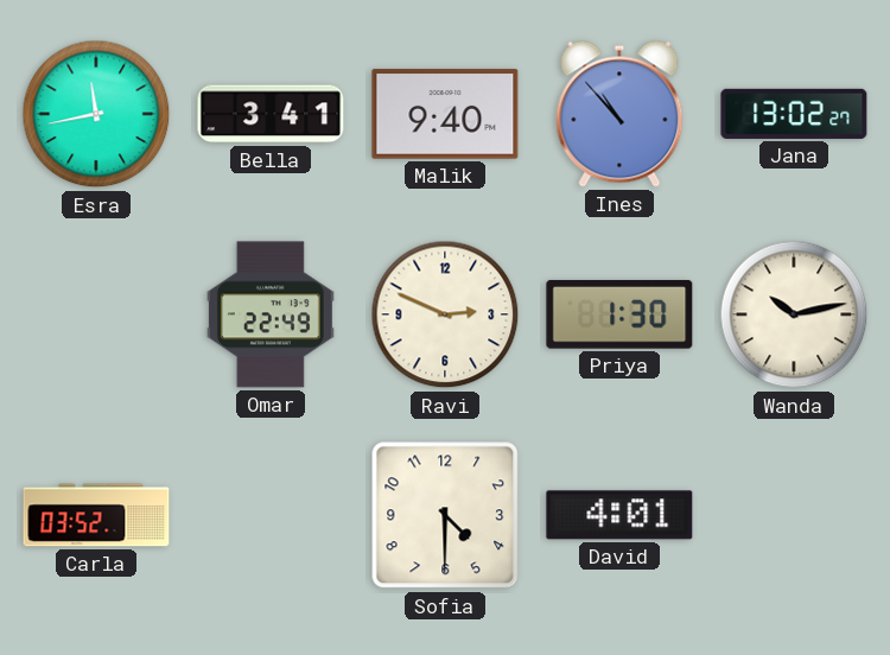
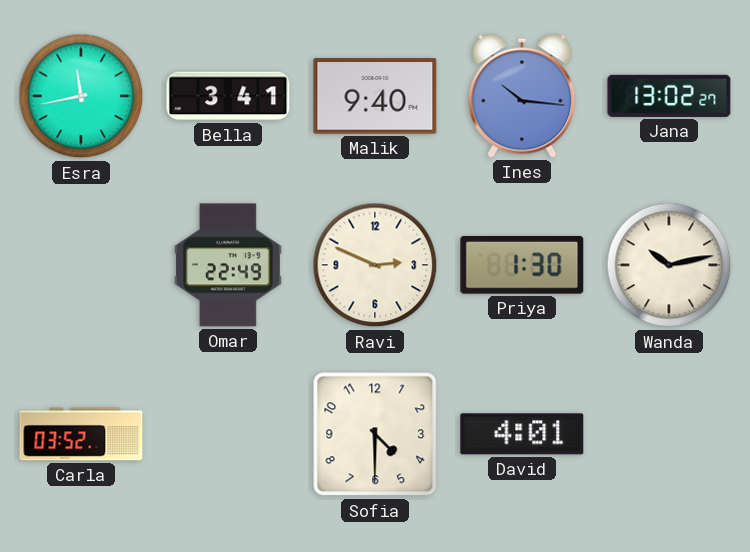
Ines: 10:53 -> 10:16
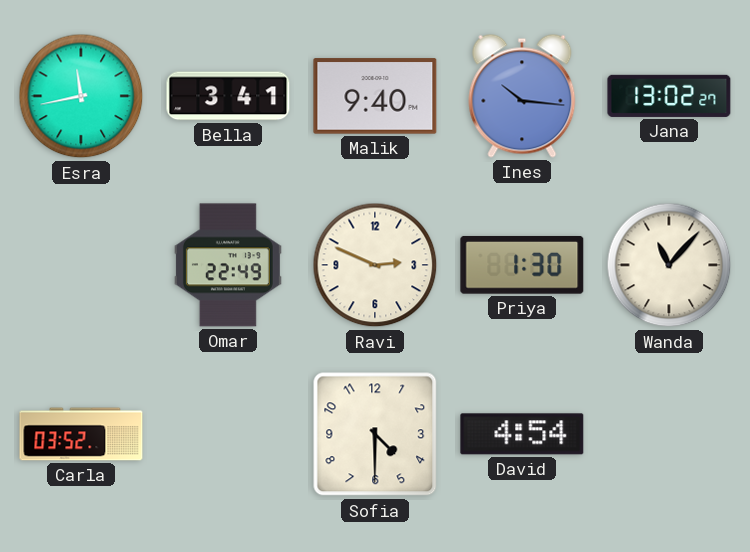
Wanda: 10:13 -> 11:07
David: 4:01 -> 4:54
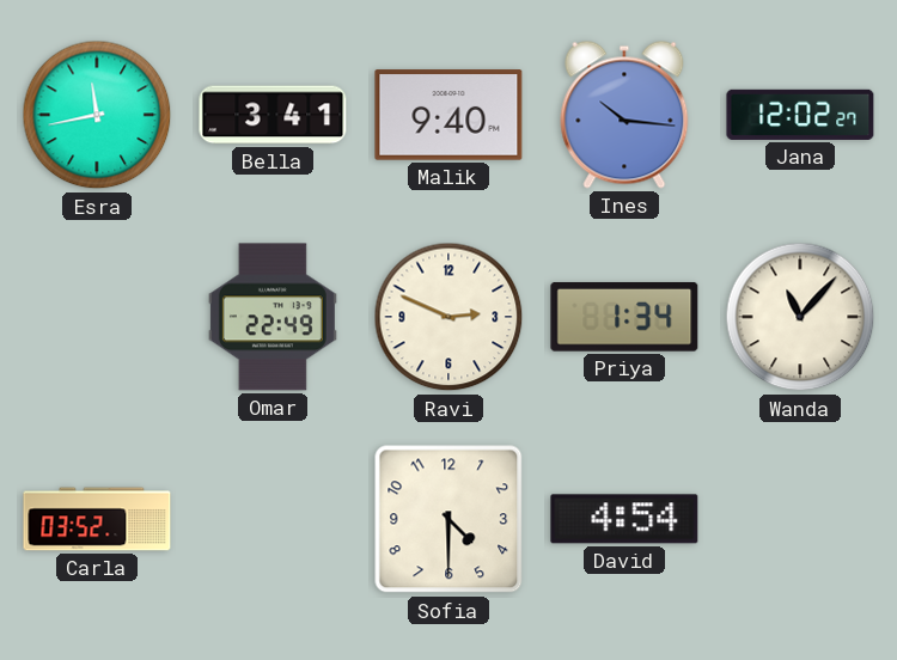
Jana: 13:02 -> 12:02
Priya: 1:30 -> 1:34
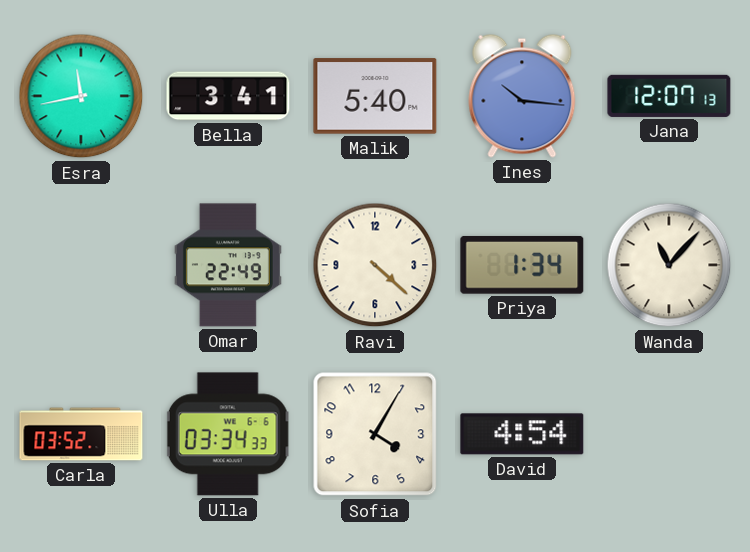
Malik: 9:40 -> 5:40
Jana: 12:02 -> 12:07
Ravi: 2:49 -> 4:22
Ulla: none -> 03:34
Sofia: 4:30 -> 4:05
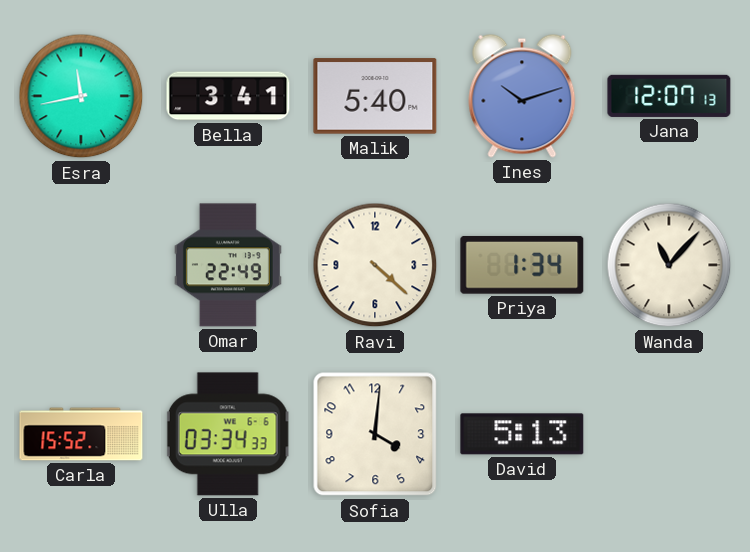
Ines: 10:16 -> 10:12
Carla: 03:52 -> 15:52
Sofia: 4:05 -> 4:01
David: 4:54 -> 5:13
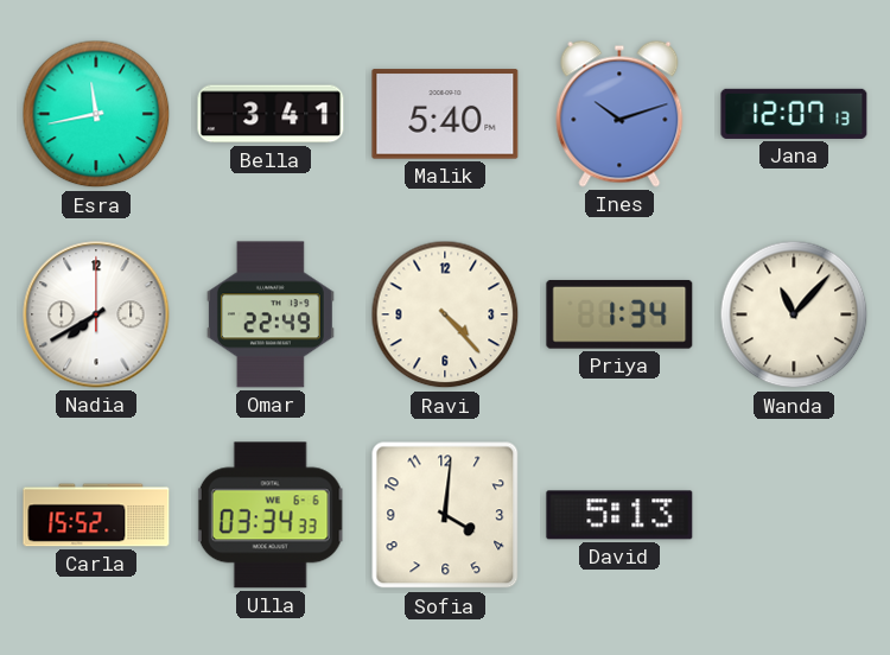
Nadia: none -> 7:40
Ravi: 4:22 -> 4:23
